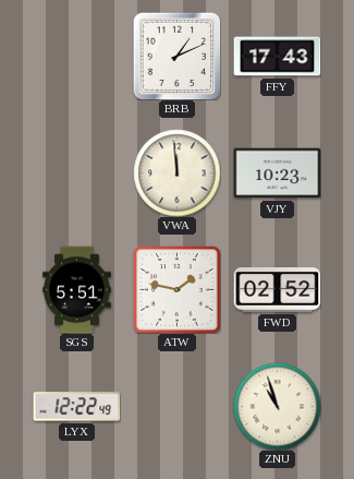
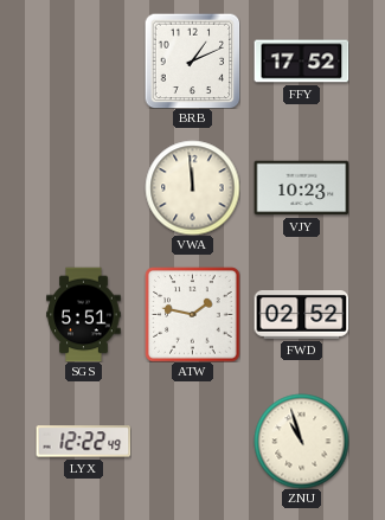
FFY: 17:43 -> 17:52
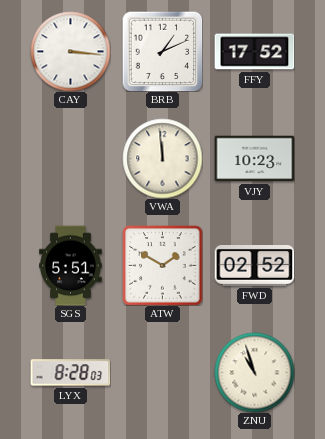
CAY: none -> 3:16
ATW: 1:47 -> 1:50
LYX: 12:22 -> 8:28
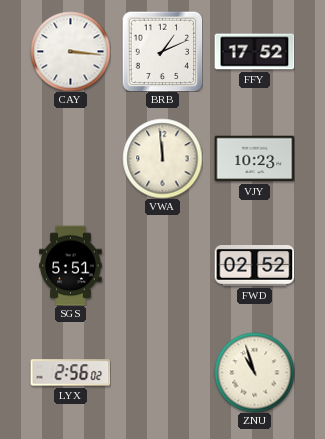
ATW: 1:50 -> none
LYX: 8:28 -> 2:56
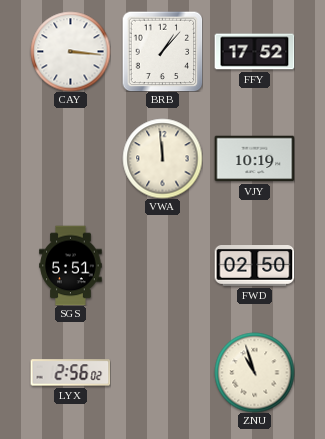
BRB: 1:11 -> 1:07
VJY: 10:23 -> 10:19
FWD: 02:52 -> 02:50
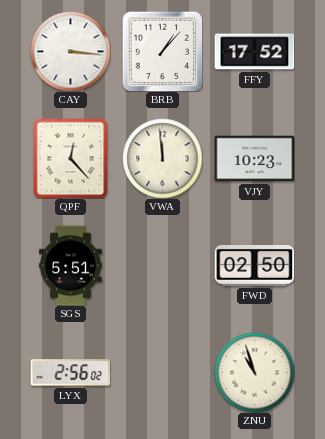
QPF: none -> 12:23
VJY: 10:19 -> 10:23
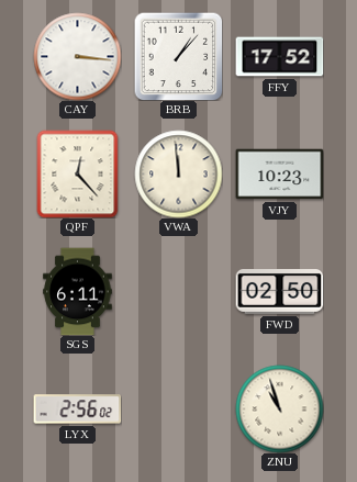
SGS: 5:51 -> 6:11
